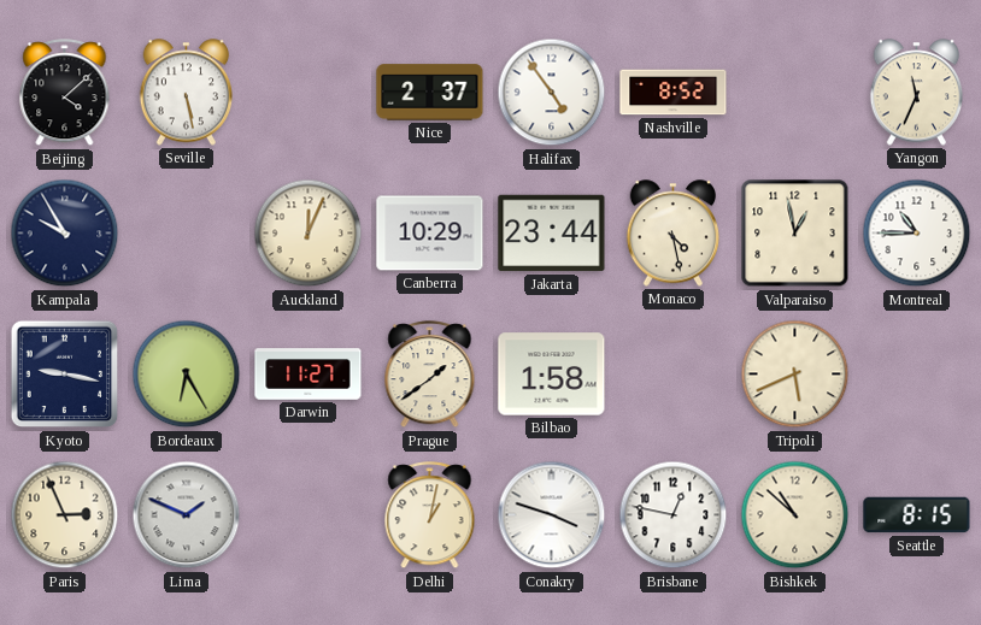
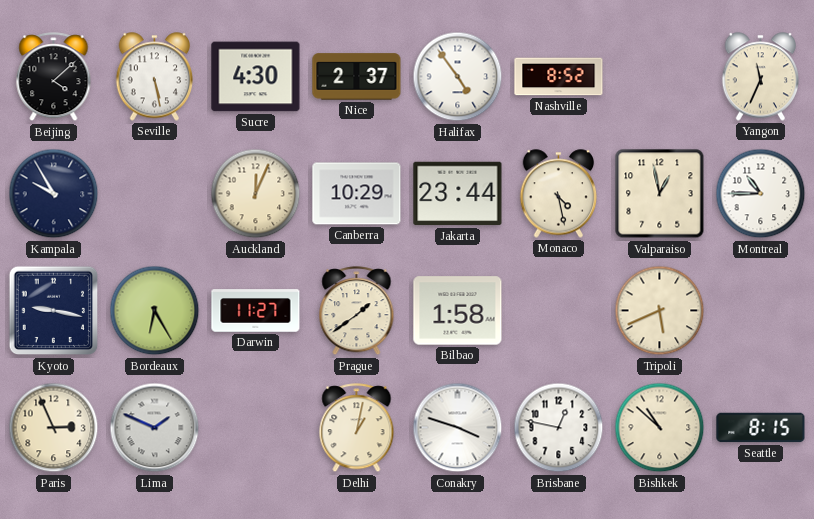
Sucre: none -> 4:30
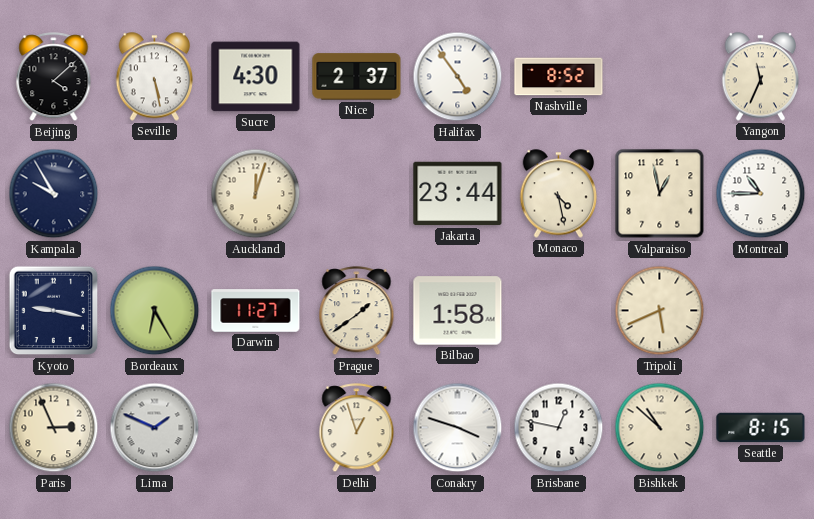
Auckland: 12:04 -> 12:03
Canberra: 10:29 -> none
Delhi: 1:02 -> 12:57
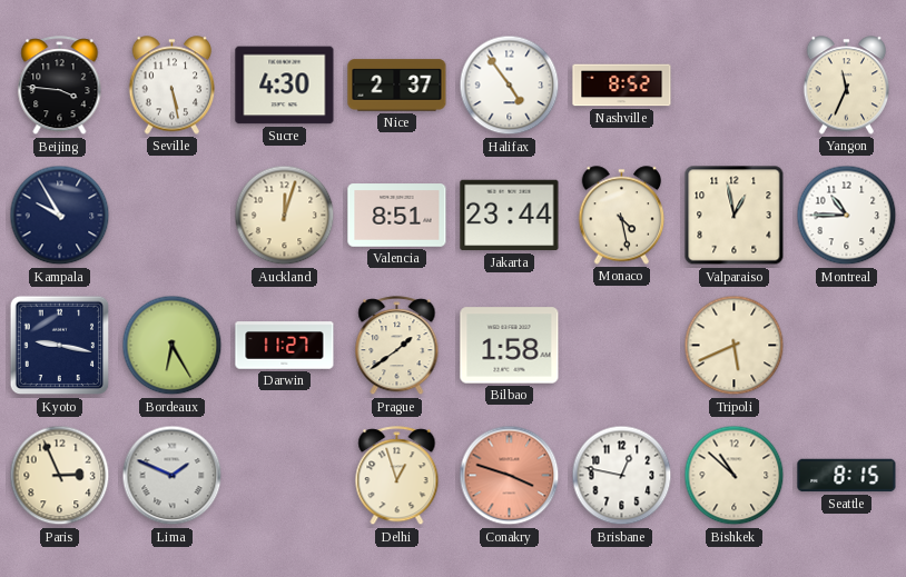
Beijing: 4:08 -> 3:46
Valencia: none -> 8:51
Conakry dial: white -> salmon
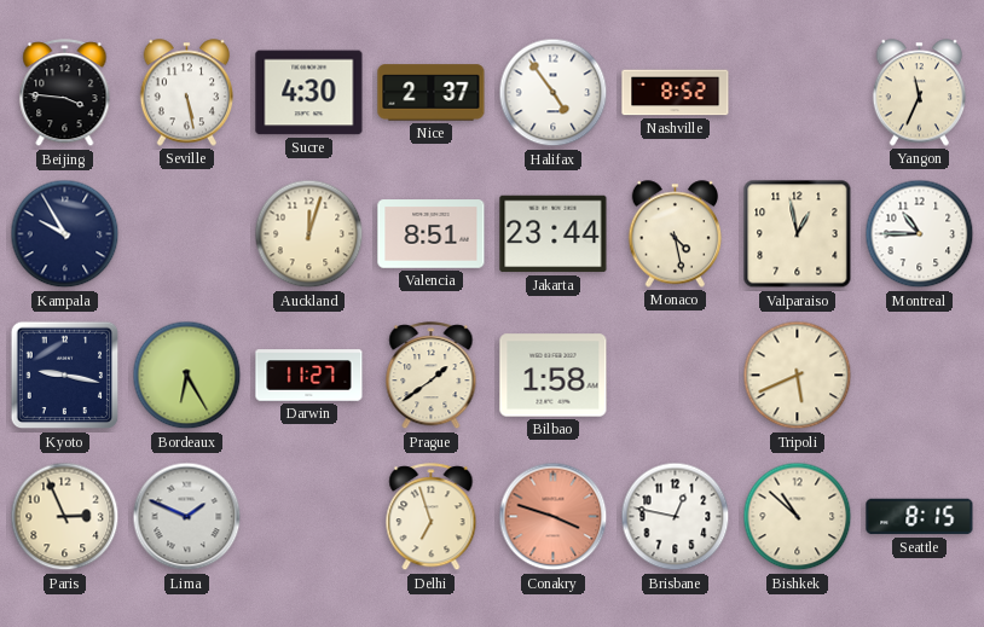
Delhi: 12:57 -> 6:57
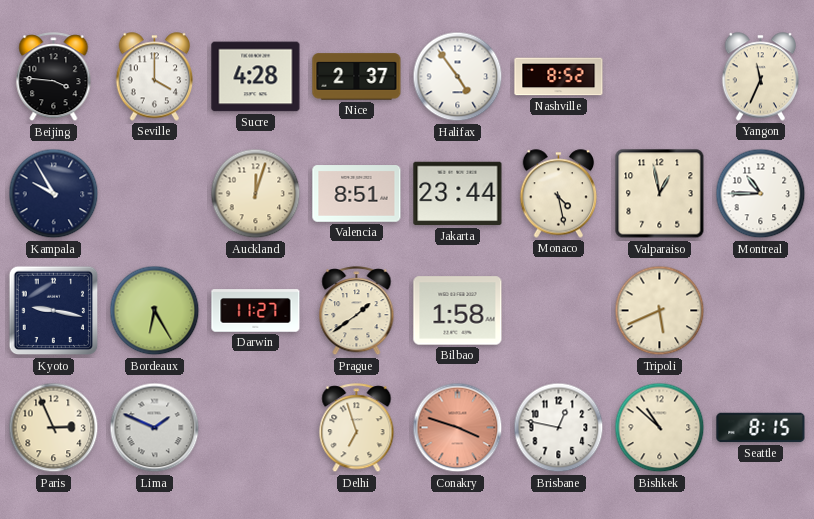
Seville: 5:28 -> 4:00
Sucre: 4:30 -> 4:28
